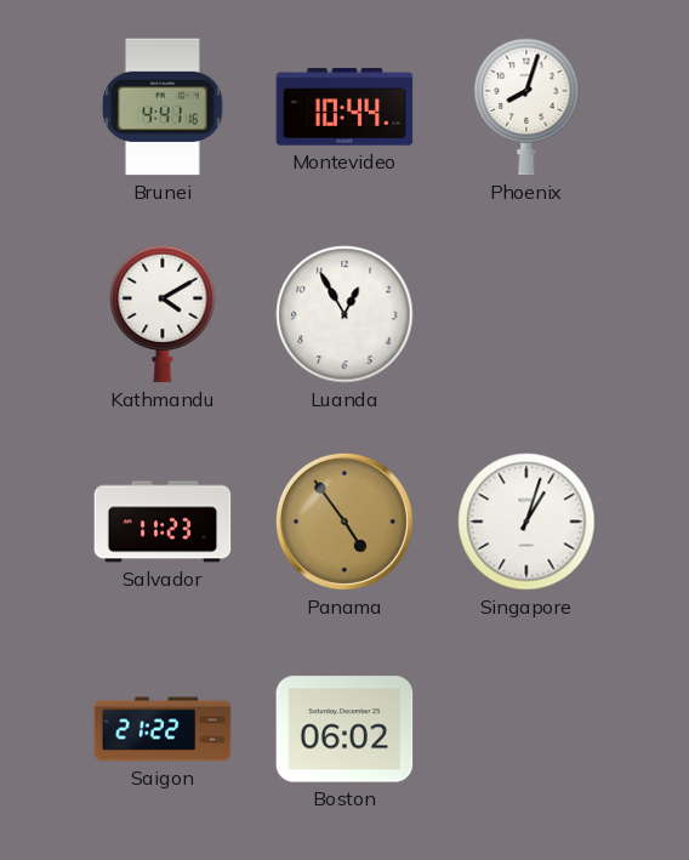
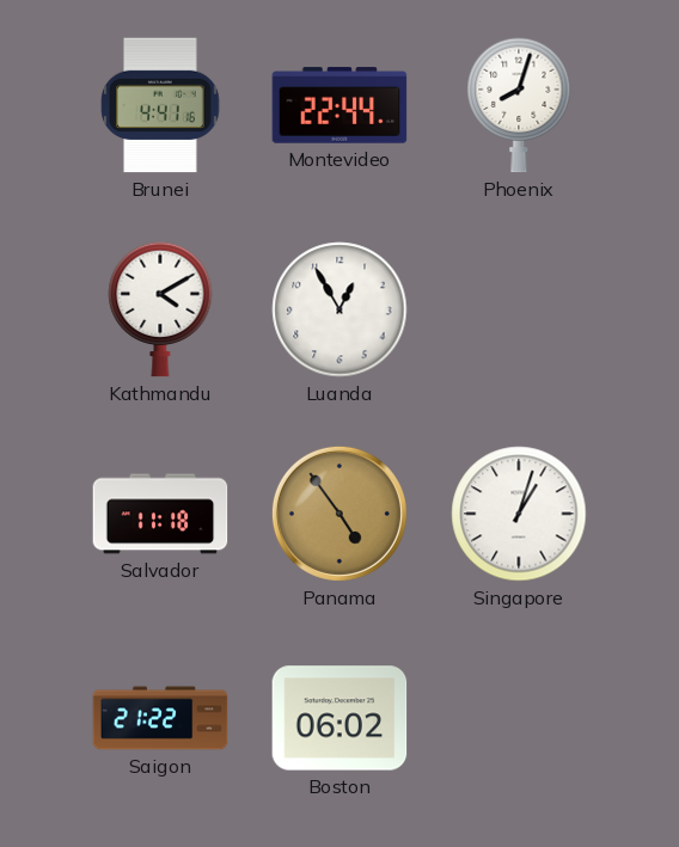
Montevideo: 10:44 -> 22:44
Salvador: 11:23 -> 11:18
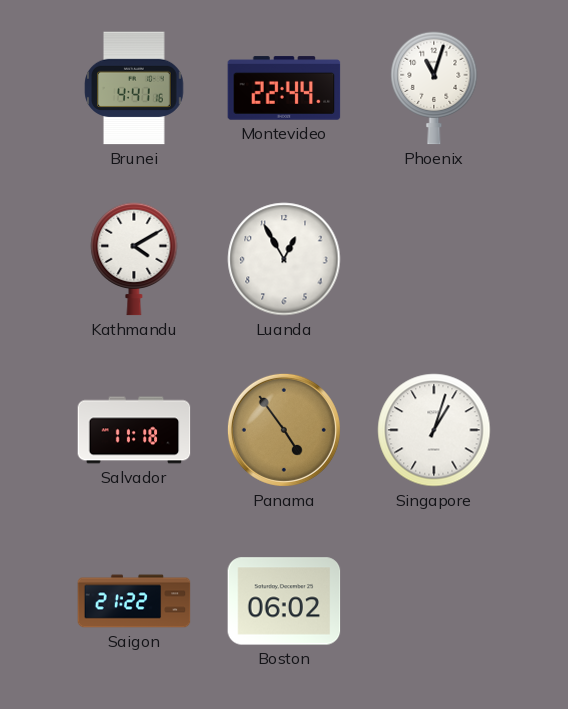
Phoenix: 8:03 -> 11:03
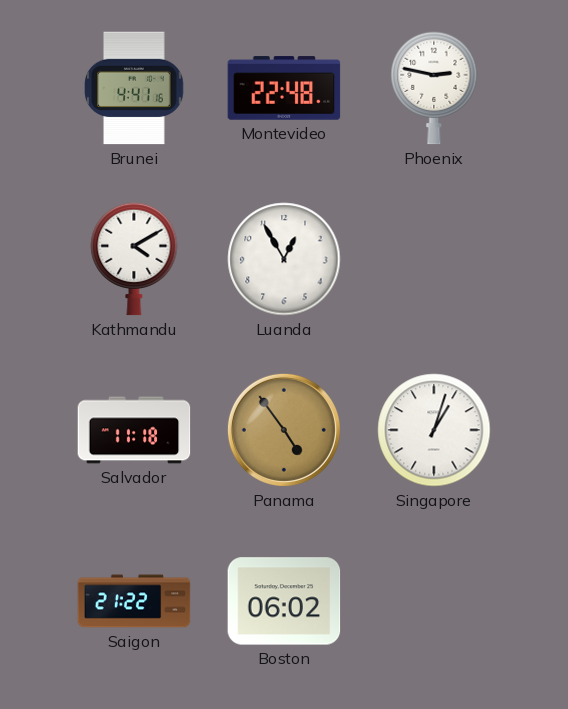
Montevideo: 22:44 -> 22:48
Phoenix: 11:03 -> 2:47
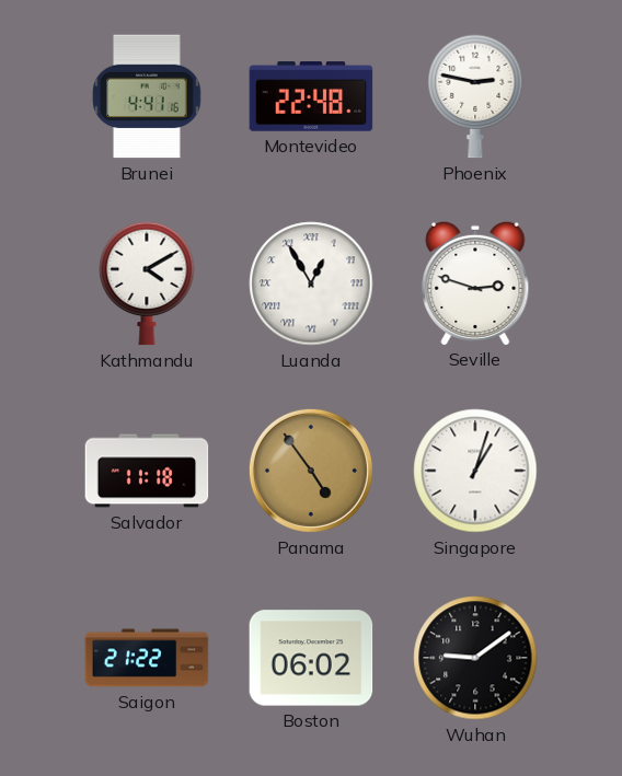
Luanda numerals: Arabic -> Roman
Seville: none -> 2:48
Wuhan: none -> 9:09
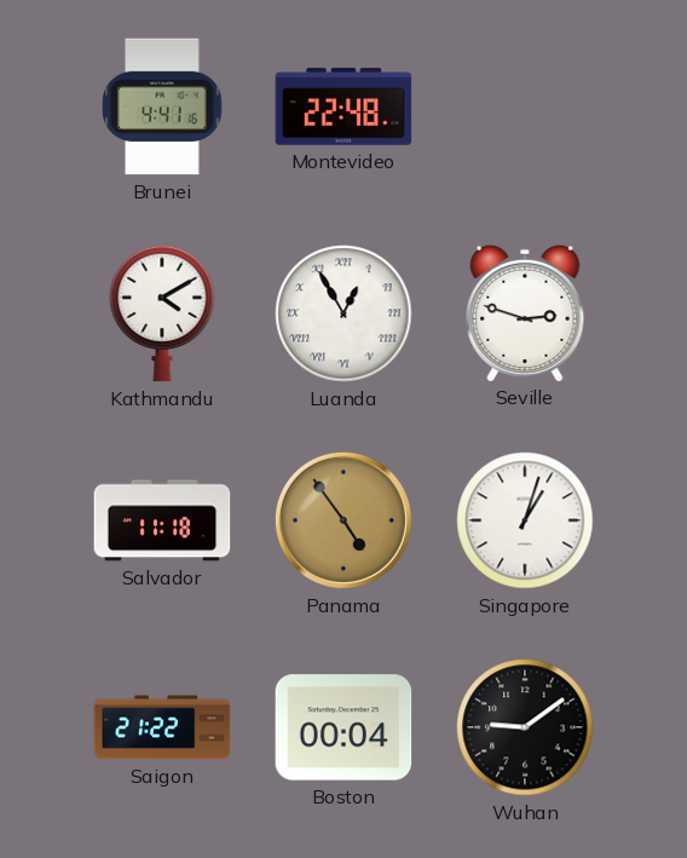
Phoenix: 2:47 -> none
Boston: 06:02 -> 00:04
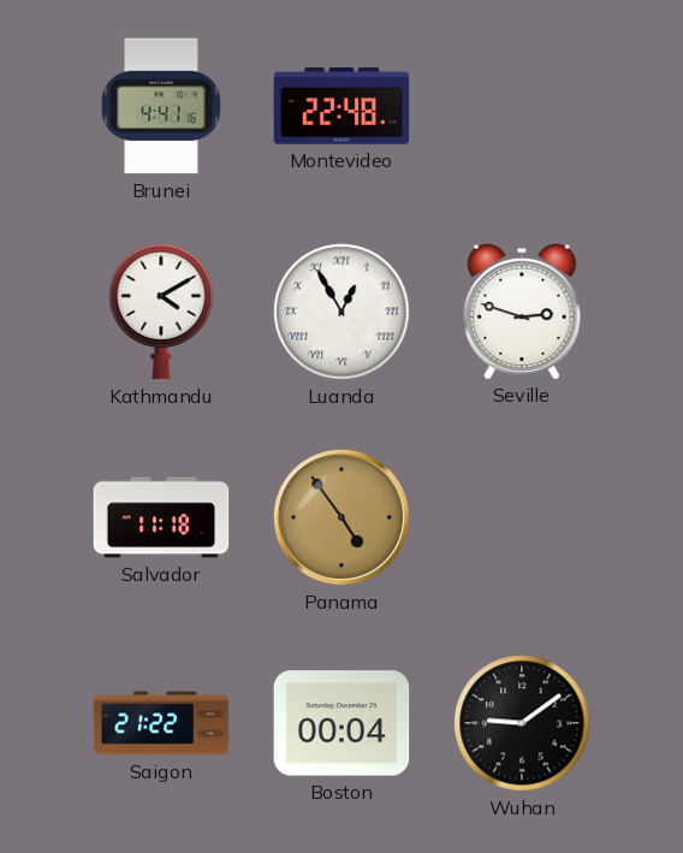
Singapore: 1:03 -> none
